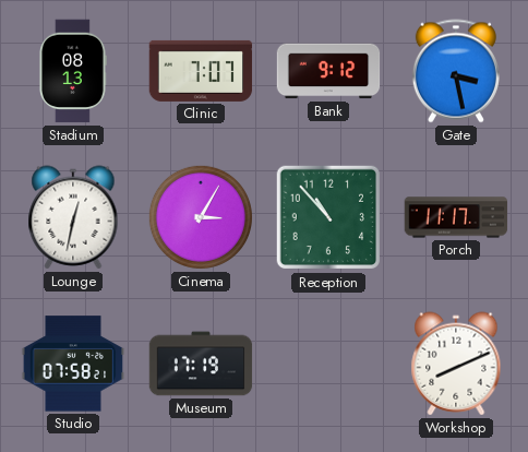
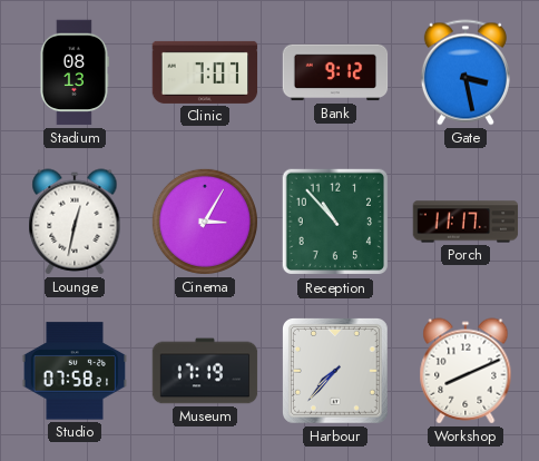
Harbour: none -> 7:37
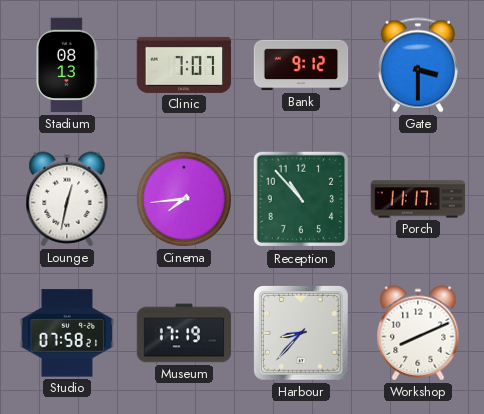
Gate: 3:28 -> 3:30
Cinema: 3:05 -> 7:44
Harbour: 7:37 -> 8:37
